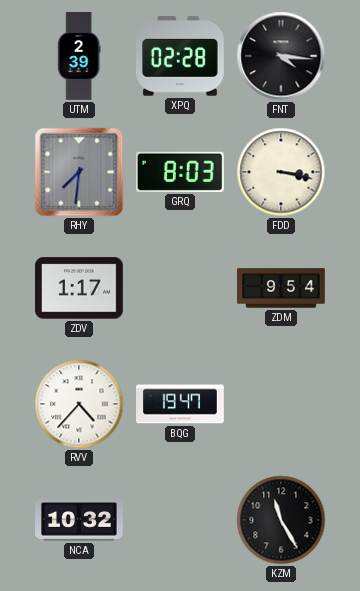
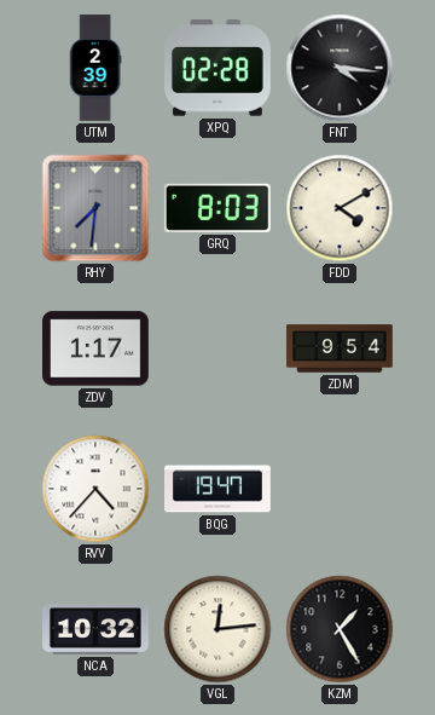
FDD: 3:17 -> 4:10
VGL: none -> 12:14
KZM: 11:25 -> 1:25
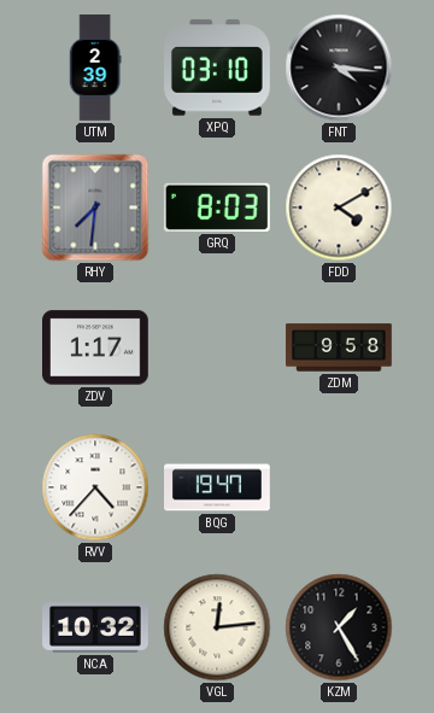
XPQ: 02:28 -> 03:10
ZDM: 9:54 -> 9:58
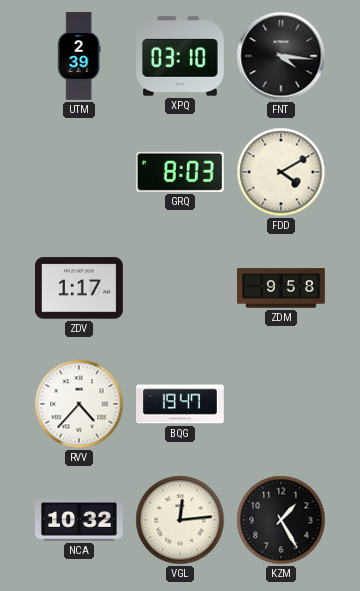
RHY: 7:31 -> none
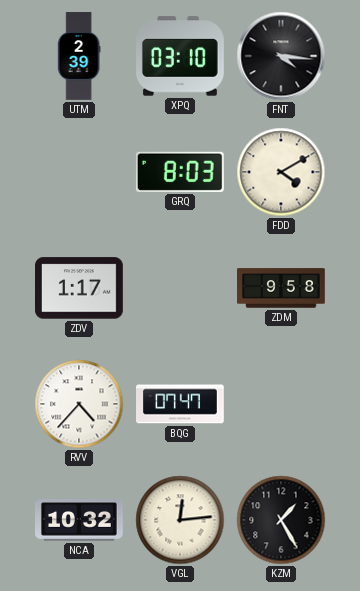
BQG: 19:47 -> 07:47
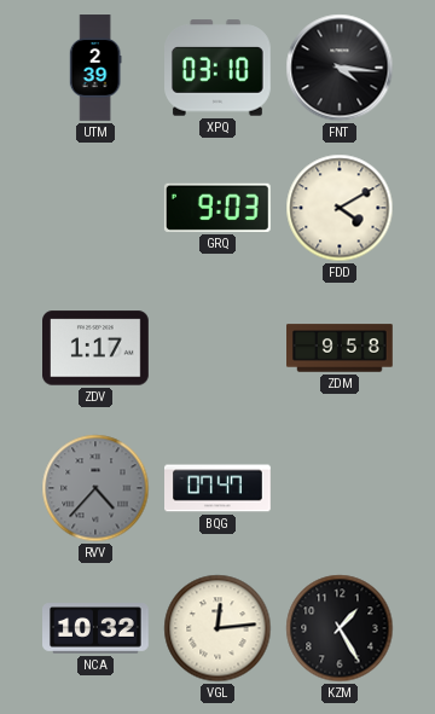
GRQ: 8:03 -> 9:03
RVV dial: white -> grey
